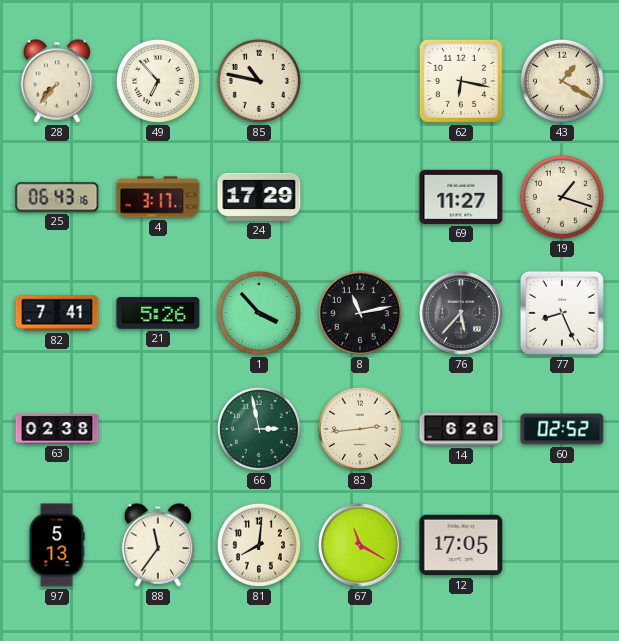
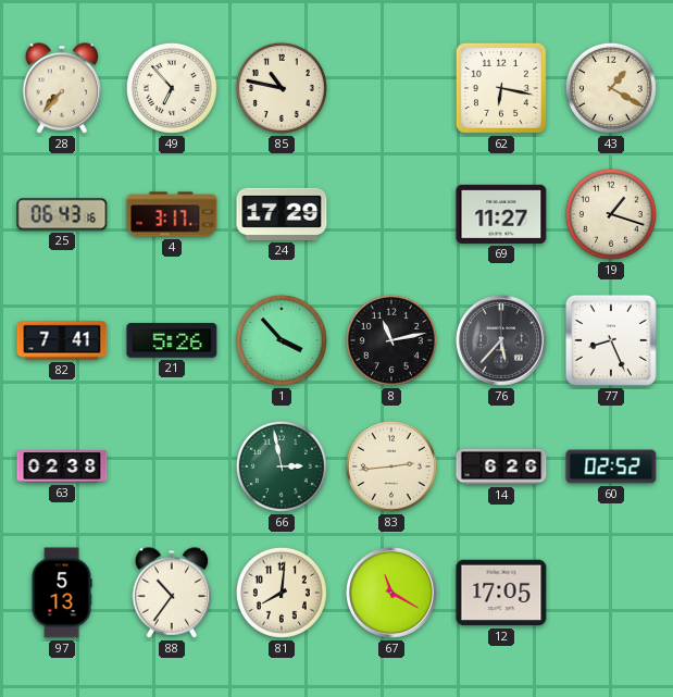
88: 11:36 -> 10:36
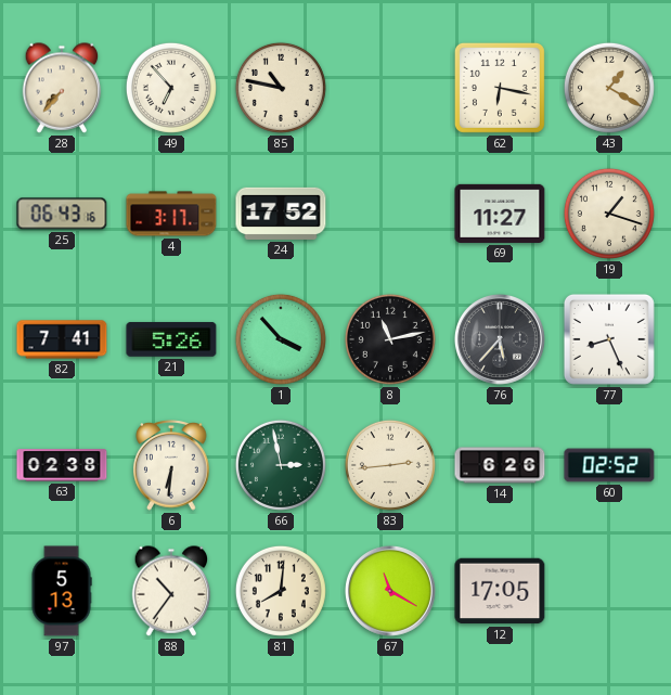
24: 17:29 -> 17:52
6: none -> 6:31
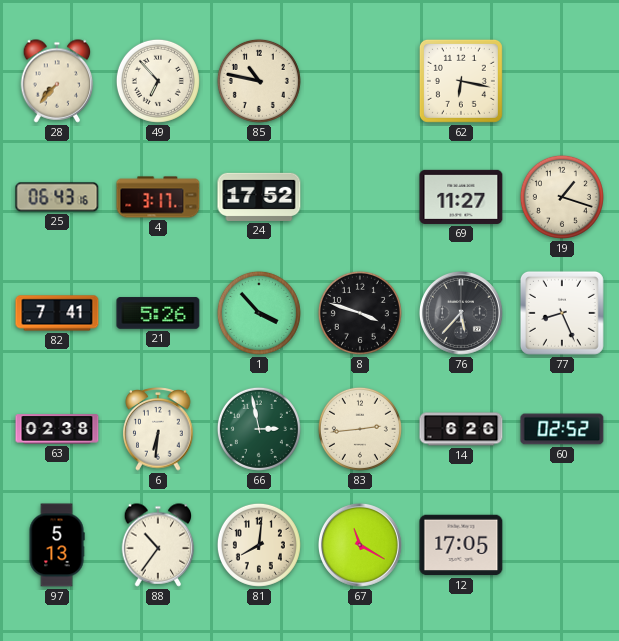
43: 1:20 -> none
8: 11:13 -> 3:48
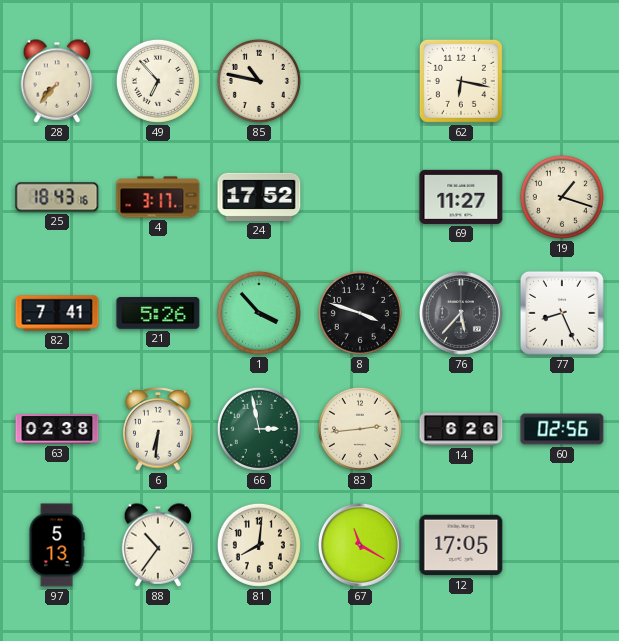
25: 06:43 -> 18:43
60: 02:52 -> 02:56
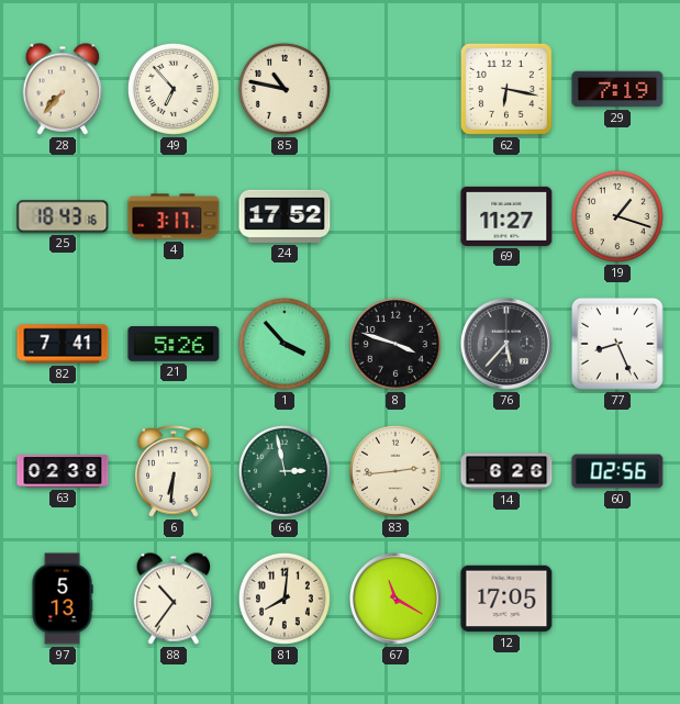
29: none -> 7:19
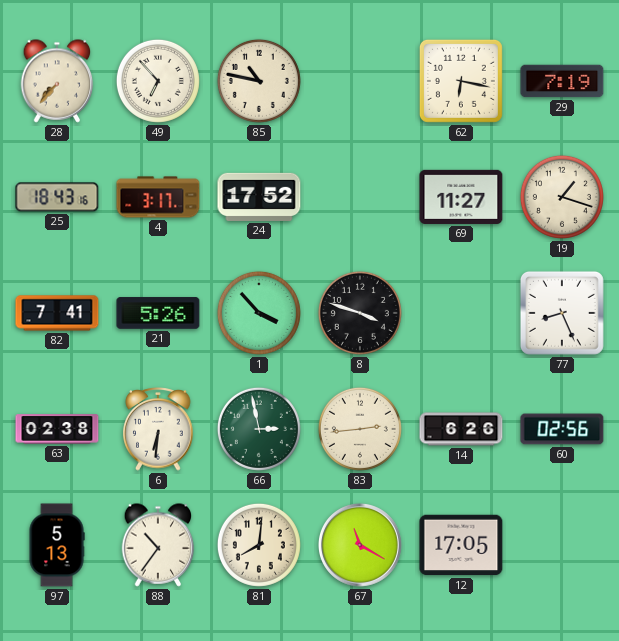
76: 5:37 -> none
